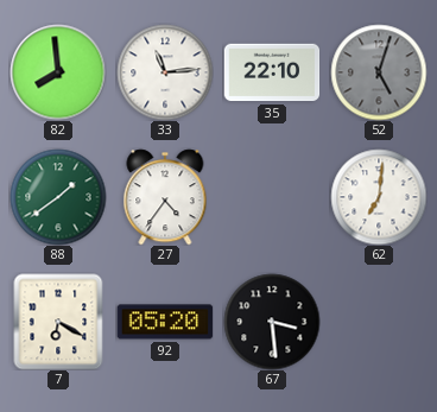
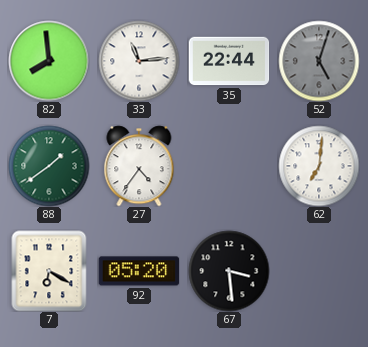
35: 22:10 -> 22:44
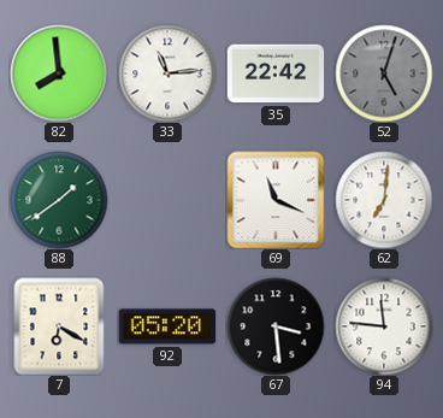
35: 22:44 -> 22:42
27: 4:36 -> none
69: none -> 11:19
94: none -> 11:46
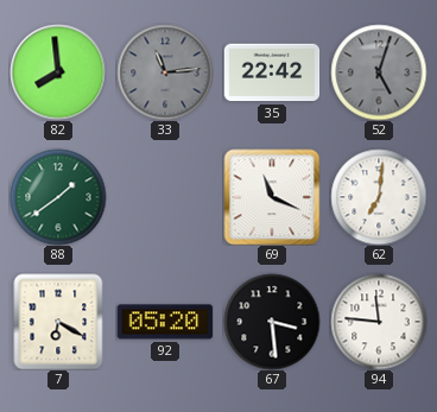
33 dial: white -> grey
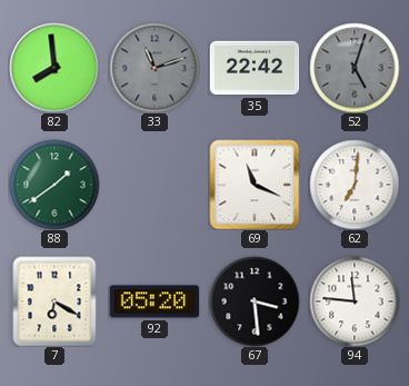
33: 11:14 -> 11:12
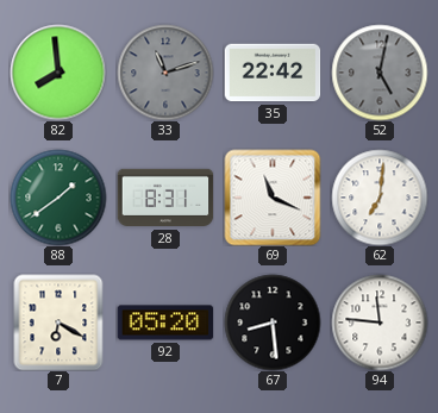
52: 5:03 -> 5:02
28: none -> 8:31
67: 3:29 -> 8:29
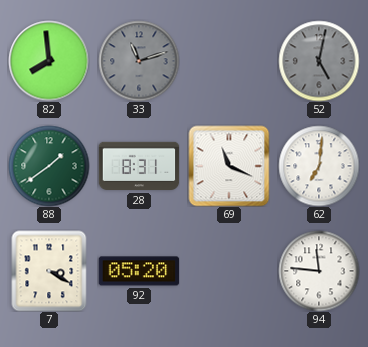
35: 22:42 -> none
7: 6:20 -> 3:20
67: 8:29 -> none
